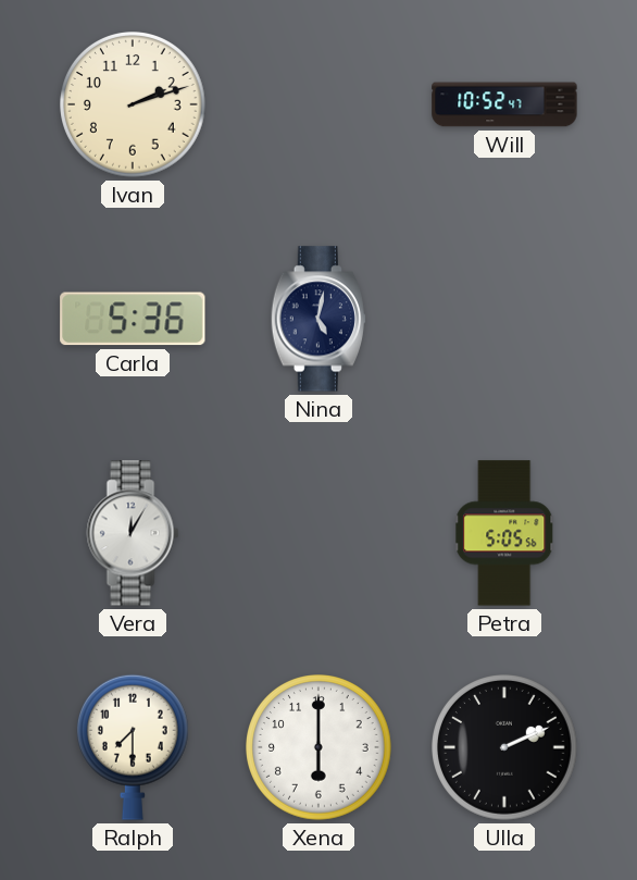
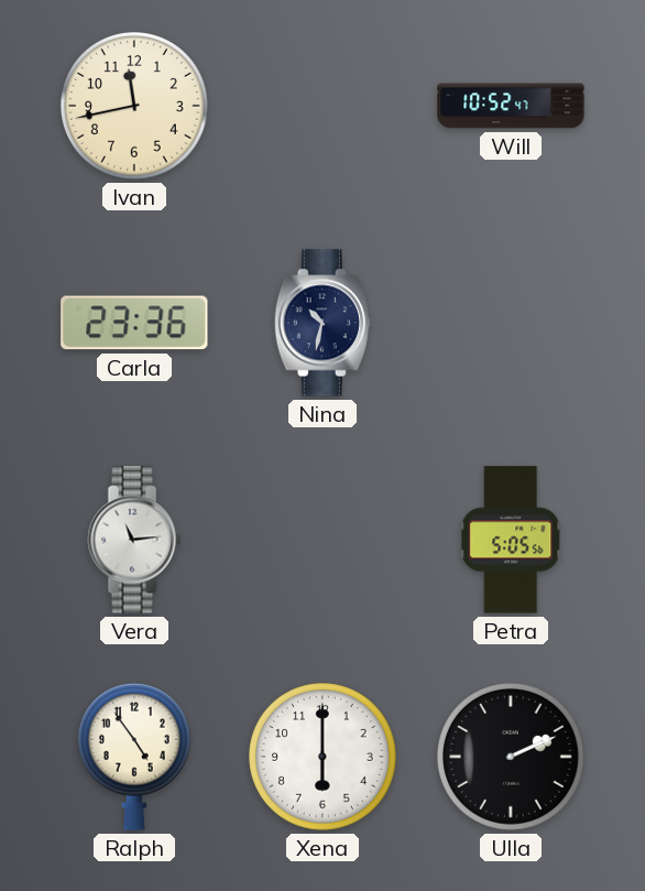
Ivan: 2:12 -> 11:43
Carla: 5:36 -> 23:36
Nina: 5:02 -> 10:32
Vera: 12:05 -> 11:14
Ralph: 7:30 -> 4:54
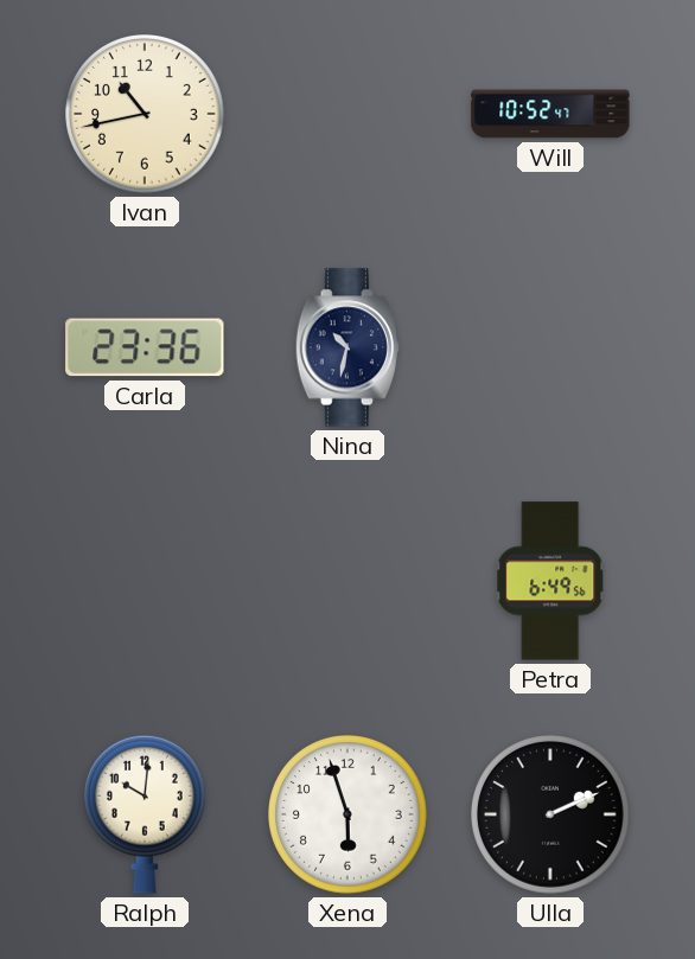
Ivan: 11:43 -> 10:43
Vera: 11:14 -> none
Petra: 5:05 -> 6:49
Ralph: 4:54 -> 10:01
Xena: 6:00 -> 5:57
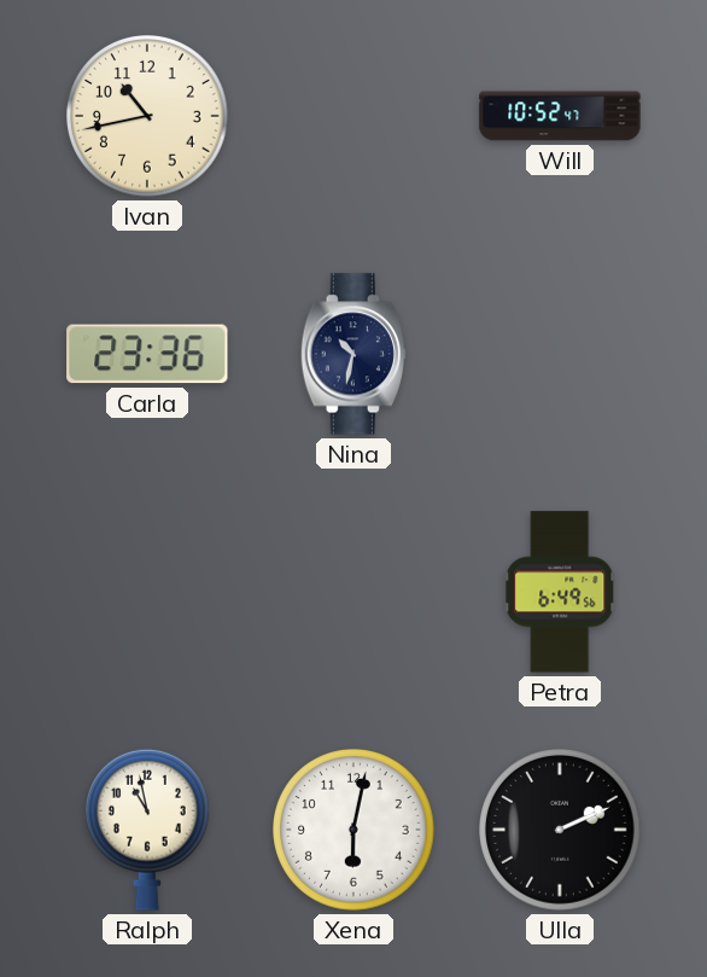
Ralph: 10:01 -> 10:58
Xena: 5:57 -> 6:02
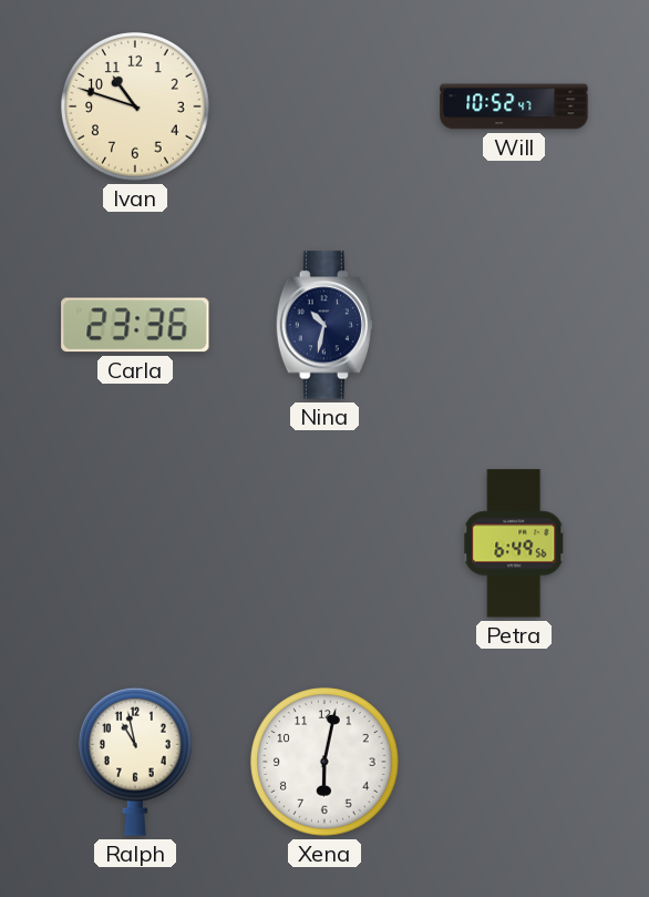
Ivan: 10:43 -> 10:48
Ulla: 2:11 -> none
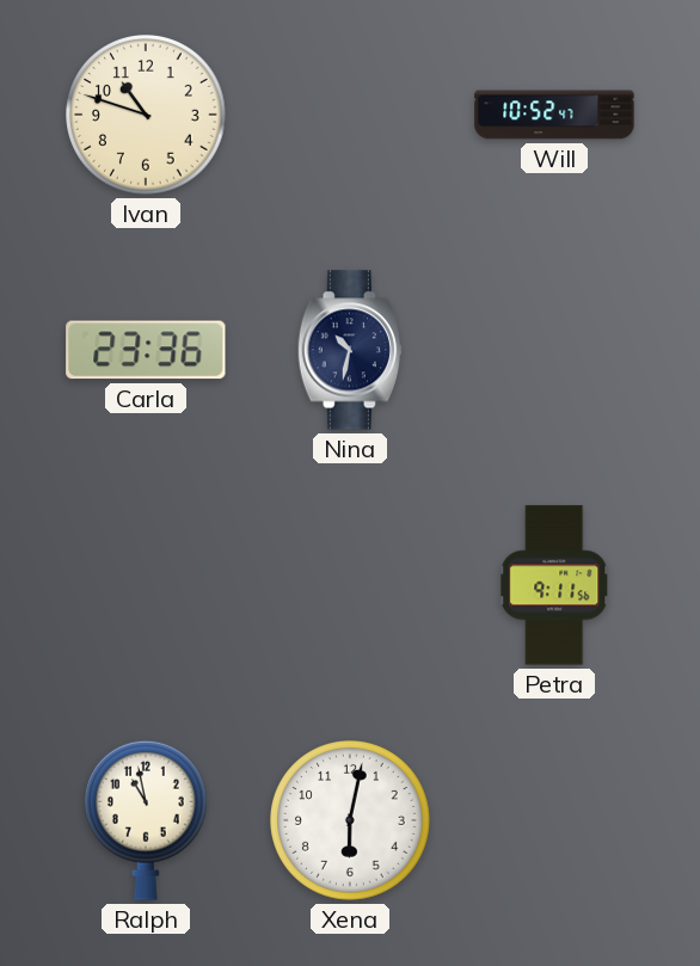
Petra: 6:49 -> 9:11
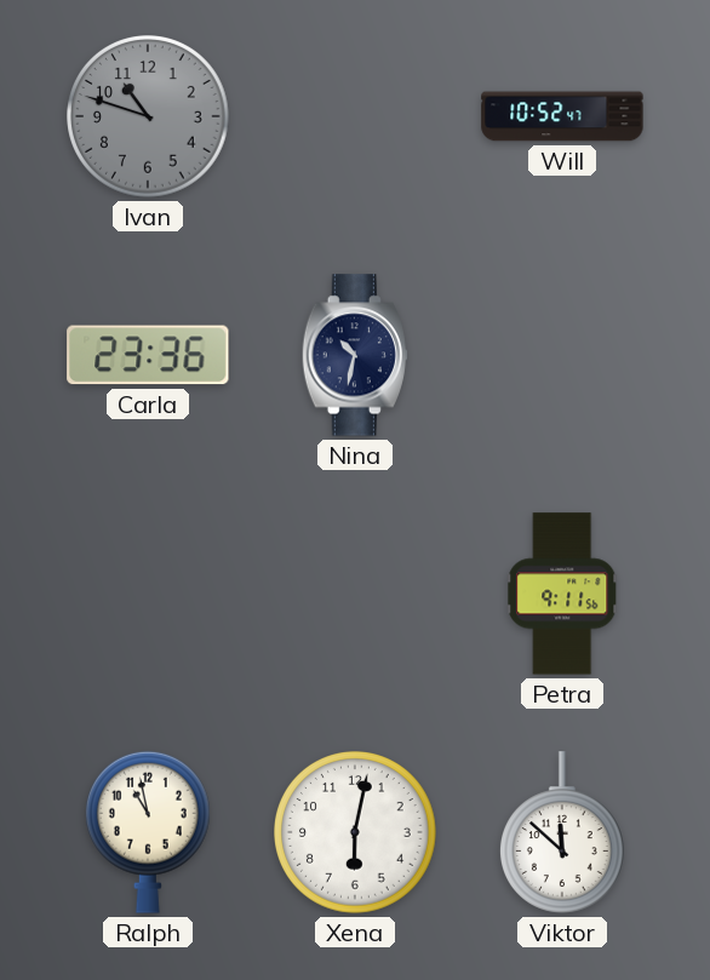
Ivan dial: cream -> grey
Viktor: none -> 11:52
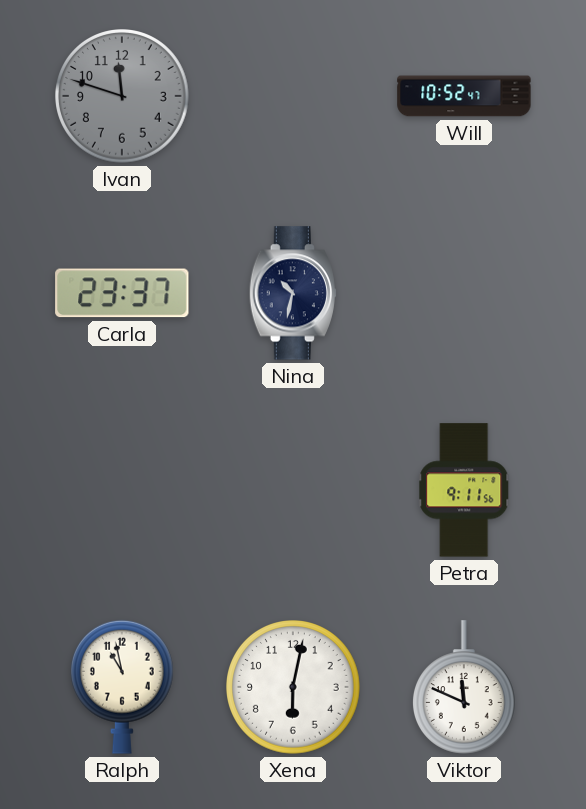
Ivan: 10:48 -> 11:48
Carla: 23:36 -> 23:37
Viktor: 11:52 -> 11:49
